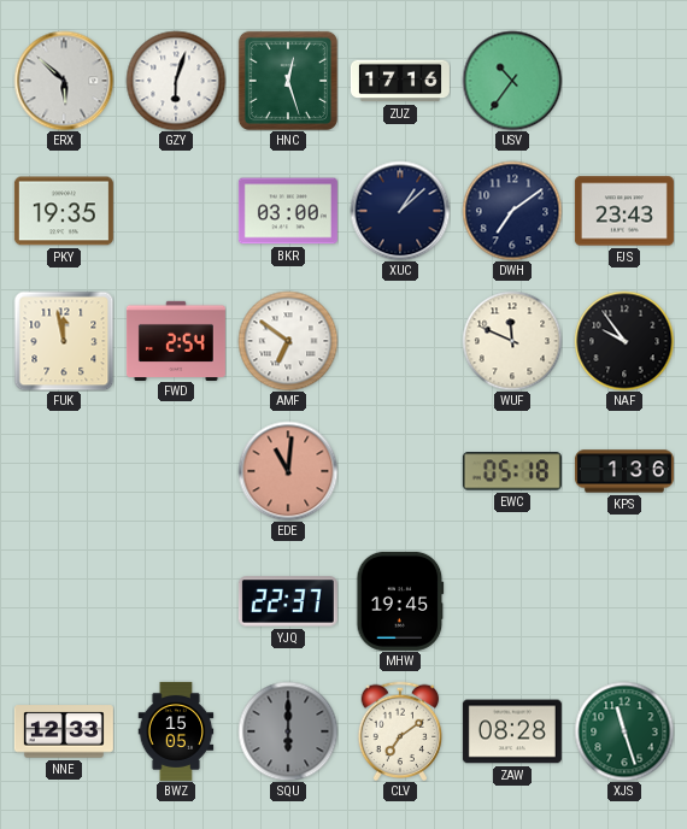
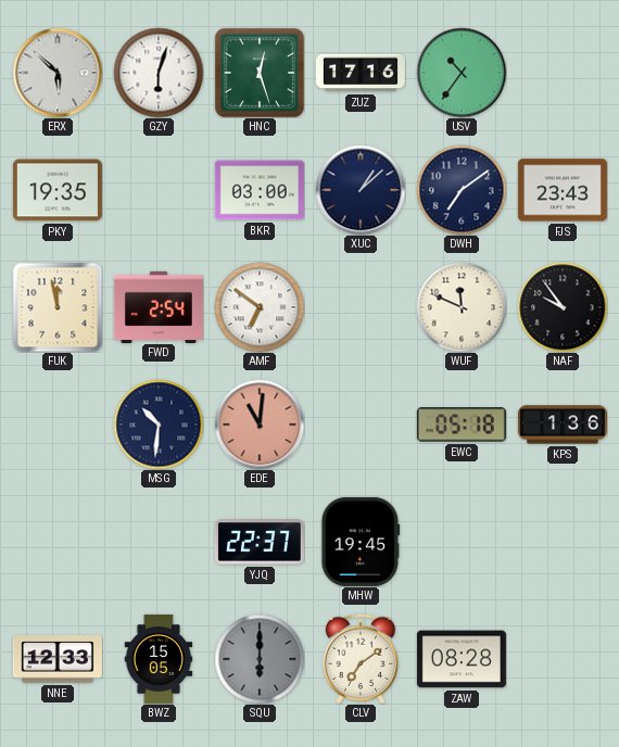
MSG: none -> 10:31
XJS: 11:27 -> none
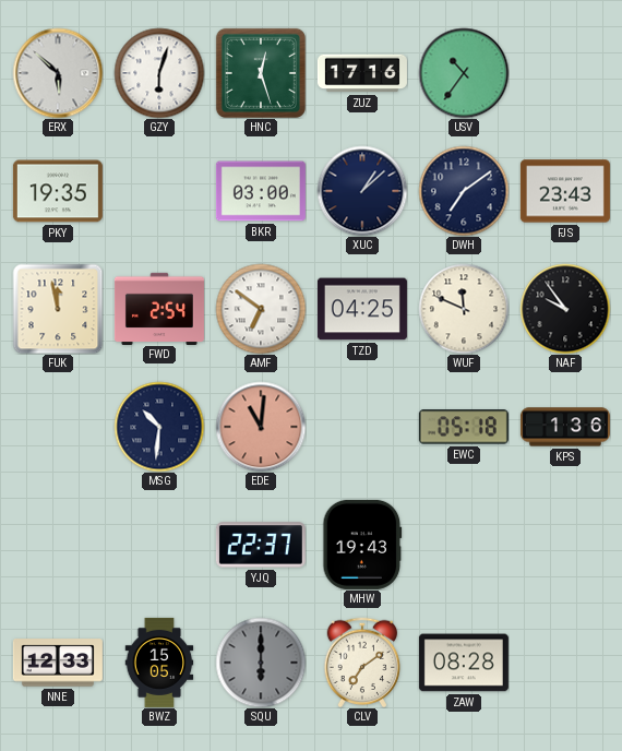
TZD: none -> 04:25
MHW: 19:45 -> 19:43
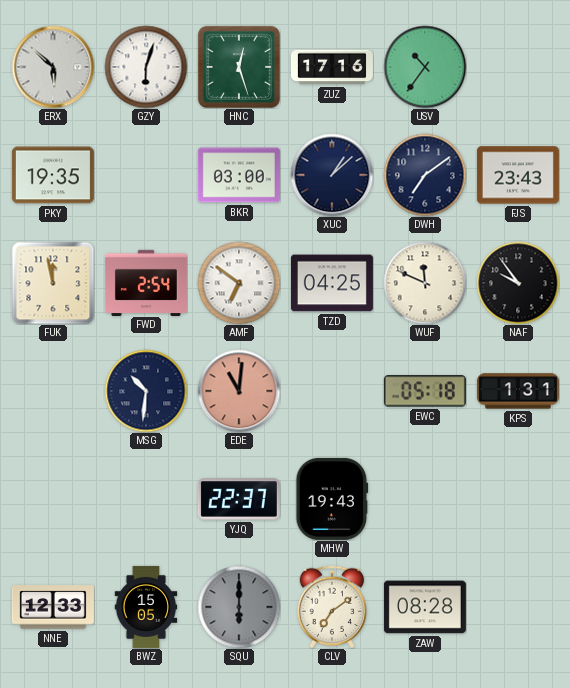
KPS: 1:36 -> 1:31
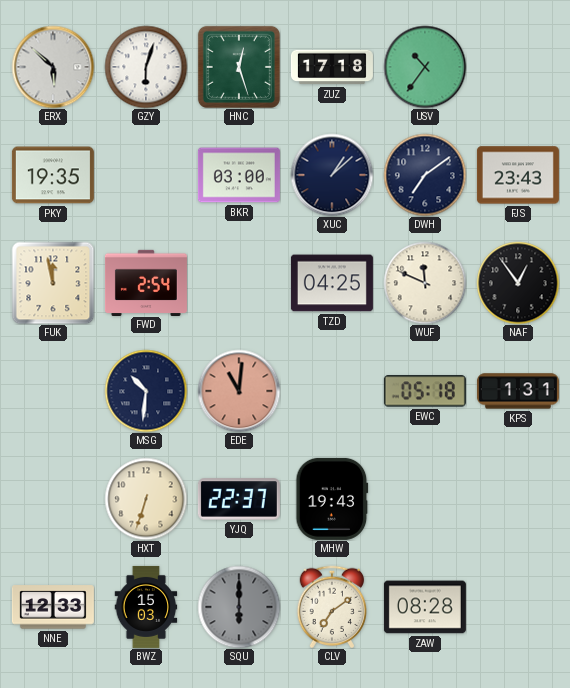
ZUZ: 17:16 -> 17:18
AMF: 6:51 -> none
NAF: 9:54 -> 12:54
HXT: none -> 6:33
BWZ: 15:05 -> 15:03
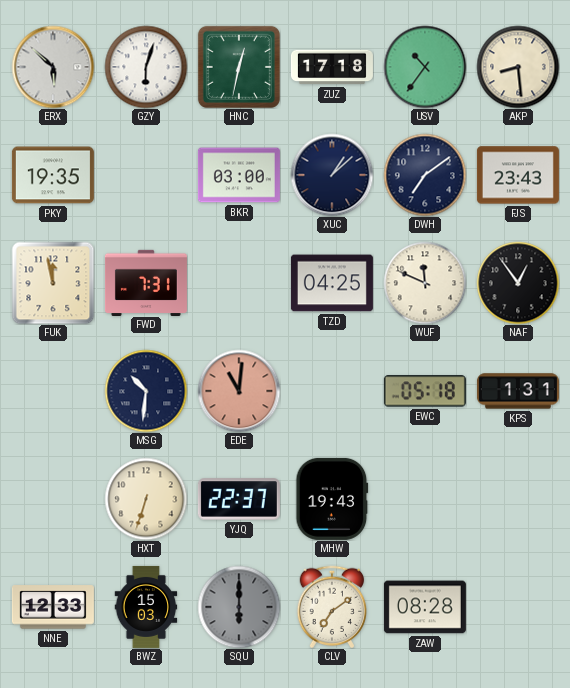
HNC: 12:27 -> 12:32
AKP: none -> 8:29
FWD: 2:54 -> 7:31
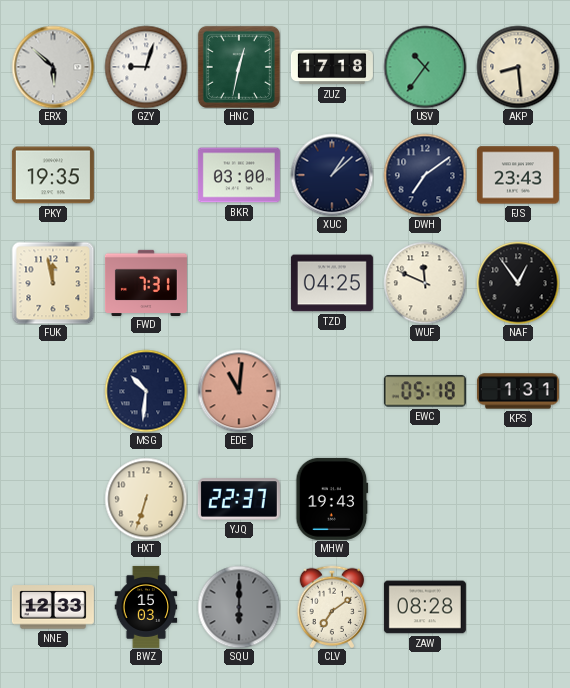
GZY: 6:03 -> 9:03
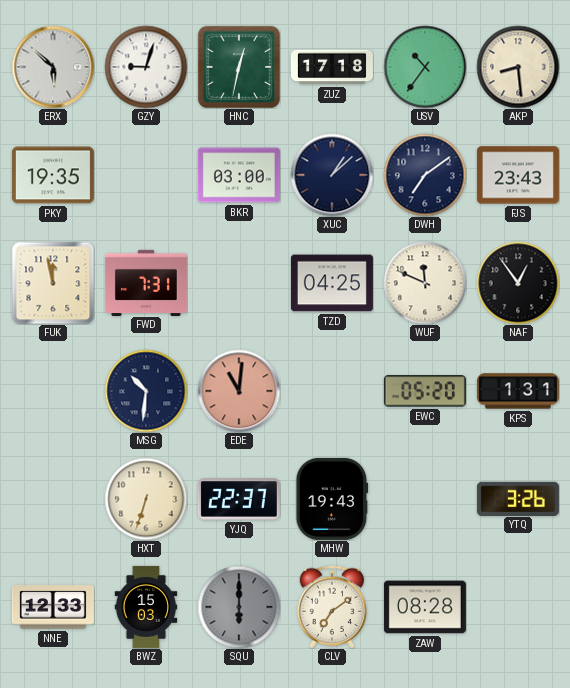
EWC: 05:18 -> 05:20
YTQ: none -> 3:26
